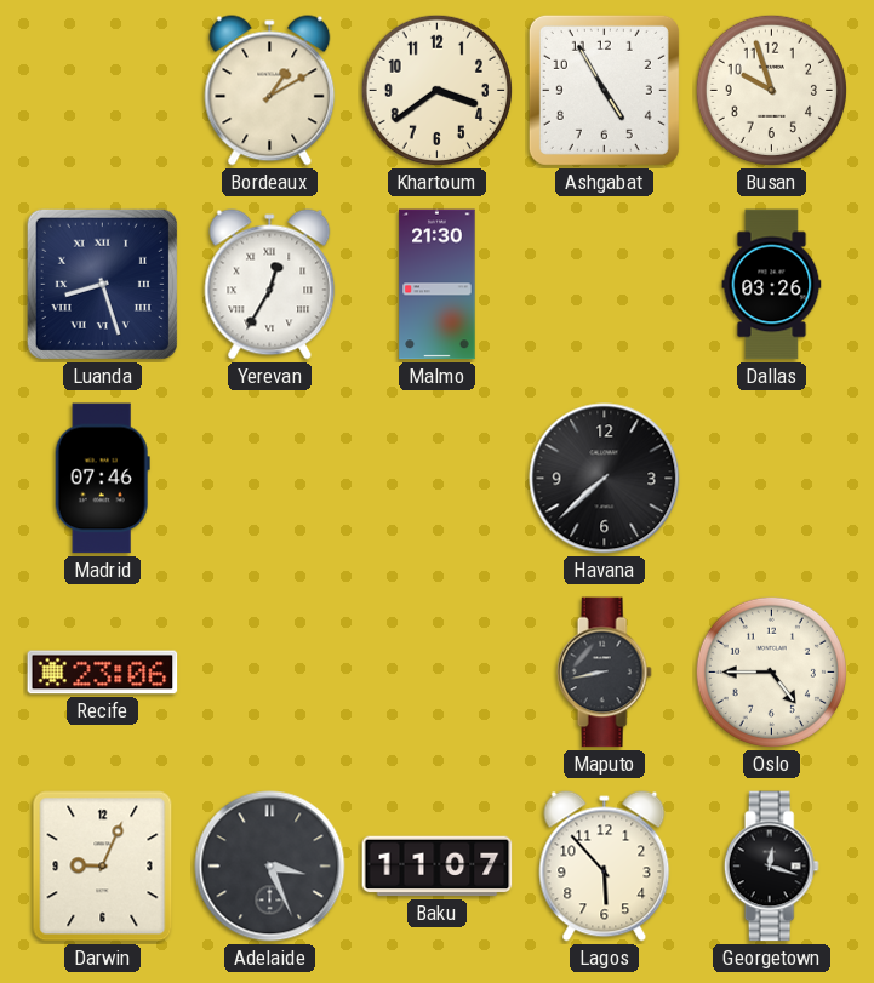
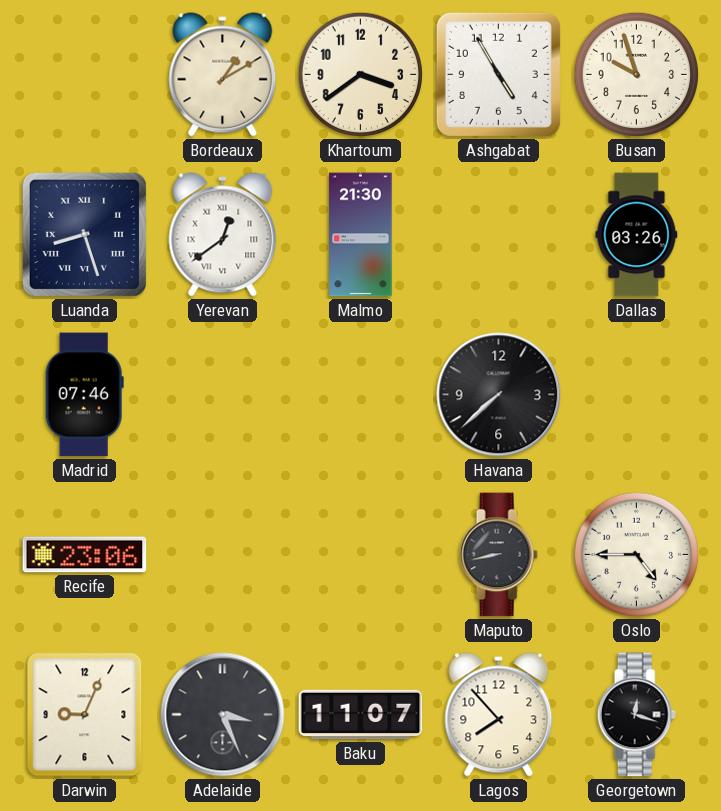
Yerevan: 12:35 -> 12:39
Lagos: 5:53 -> 7:53
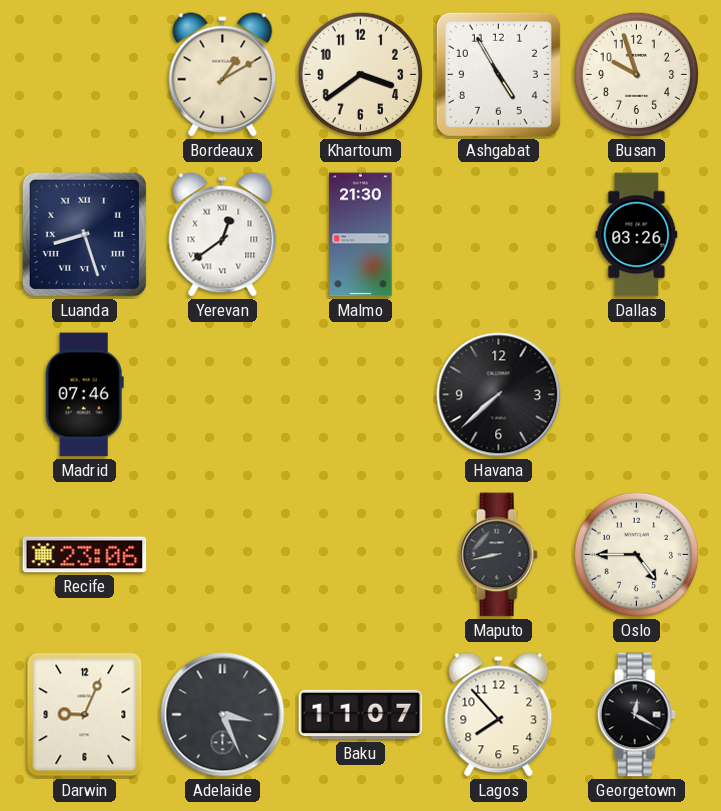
Georgetown: 12:18 -> 12:20
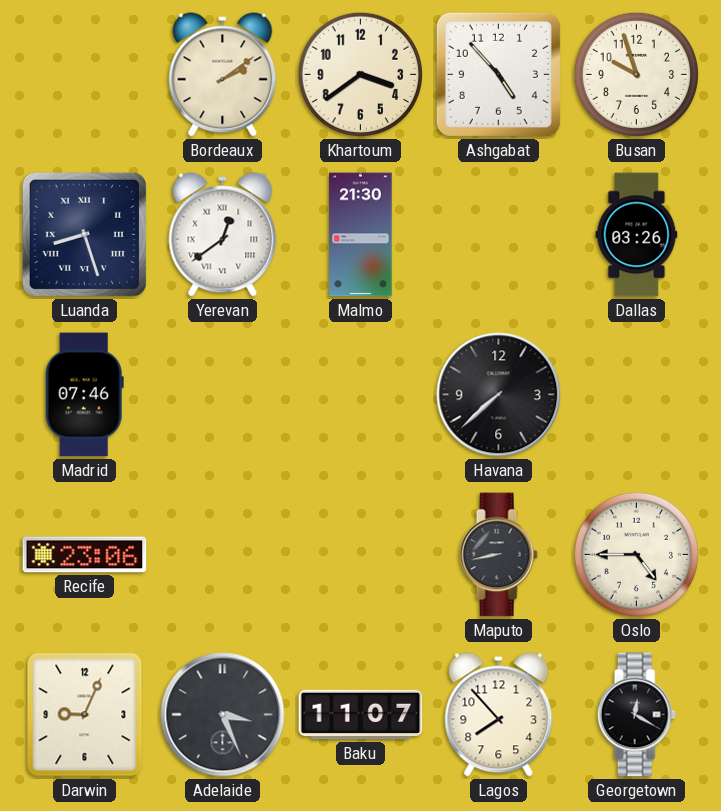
Bordeaux: 1:10 -> 2:09
Ashgabat: 4:55 -> 4:53
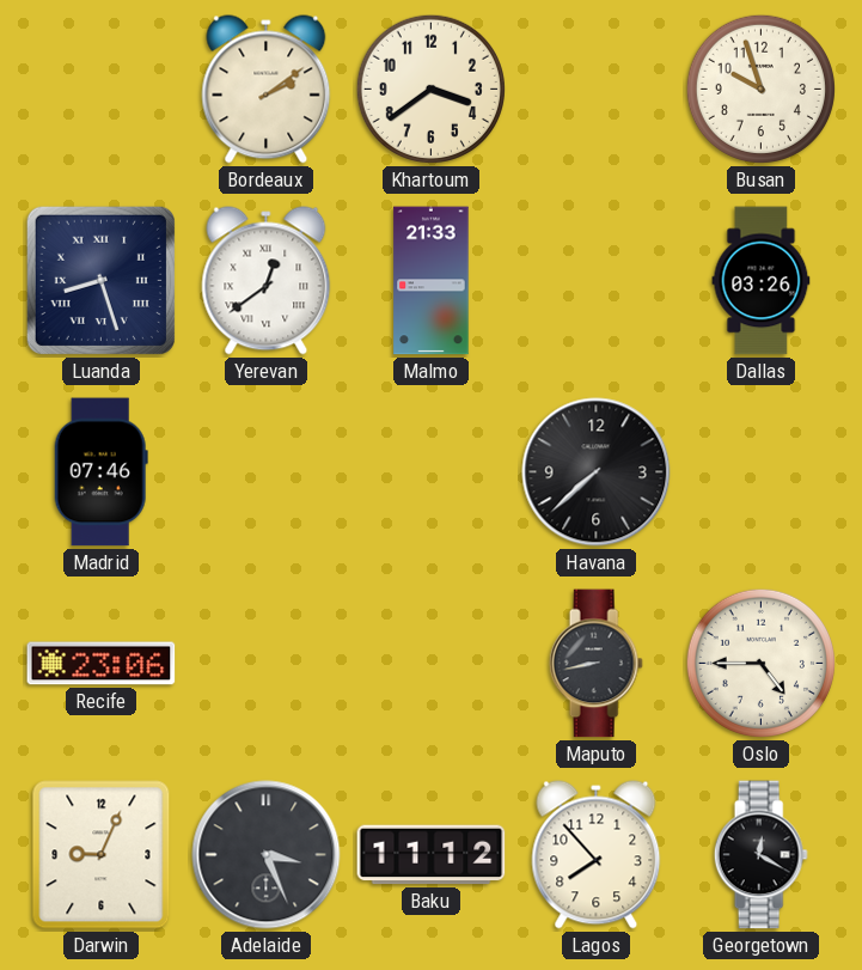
Ashgabat: 4:53 -> none
Malmo: 21:30 -> 21:33
Baku: 11:07 -> 11:12
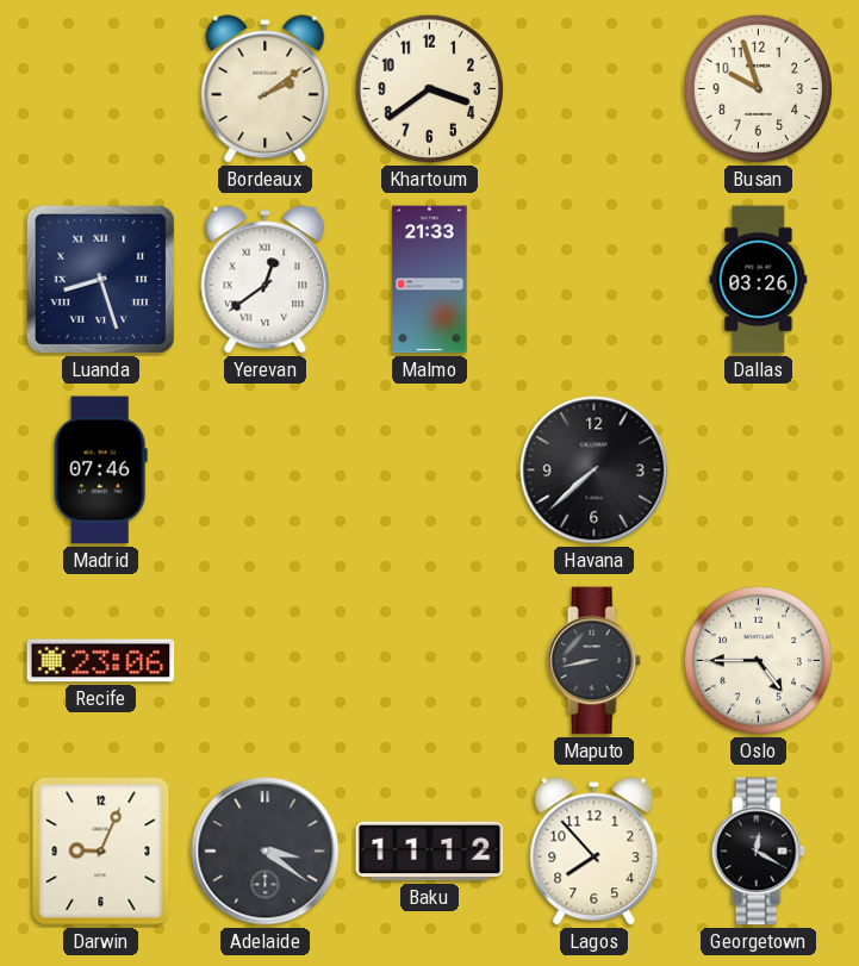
Adelaide: 3:26 -> 3:21
